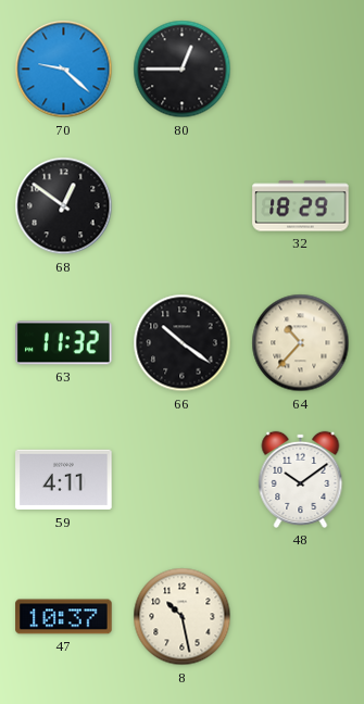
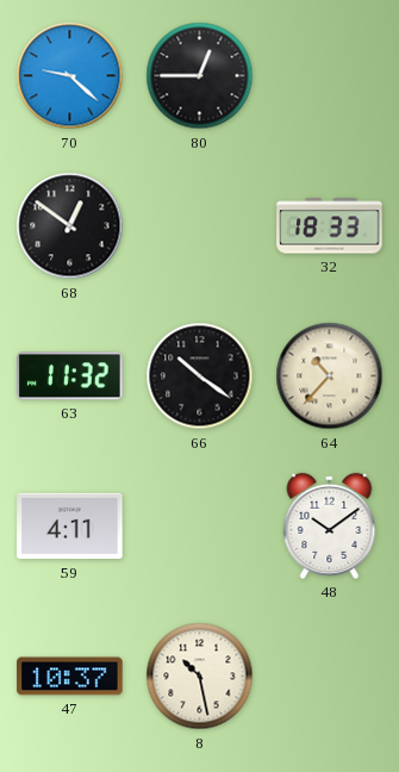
32: 18:29 -> 18:33
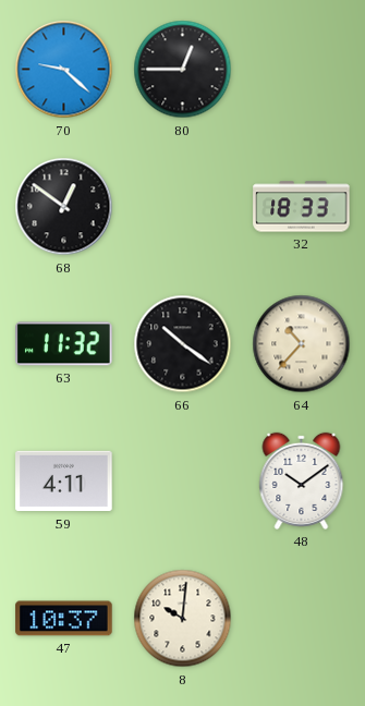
8: 10:28 -> 10:01
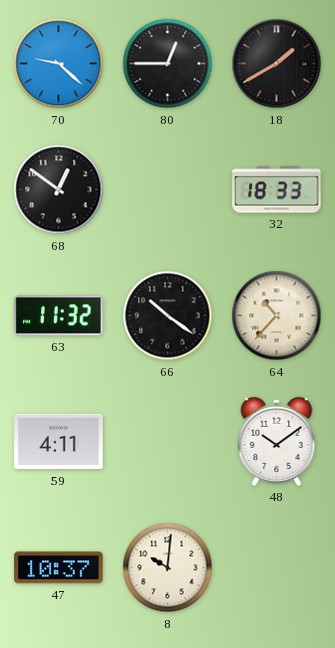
18: none -> 1:40
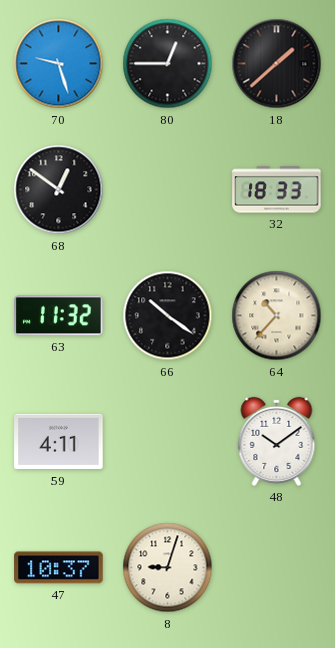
70: 9:22 -> 9:27
18: 1:40 -> 1:38
8: 10:01 -> 9:03
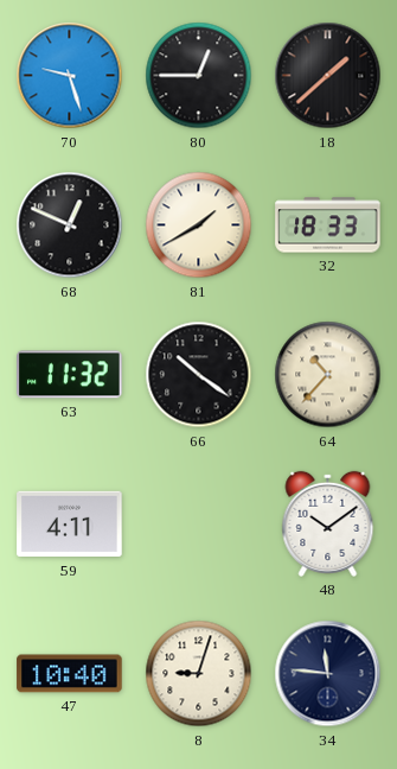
68: 12:51 -> 12:49
81: none -> 1:40
47: 10:37 -> 10:40
34: none -> 11:46
